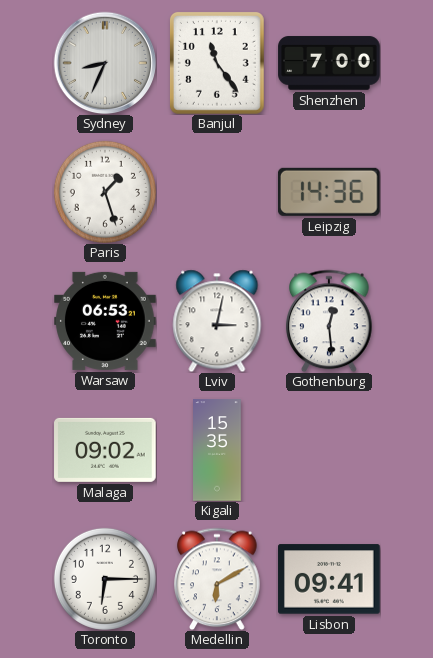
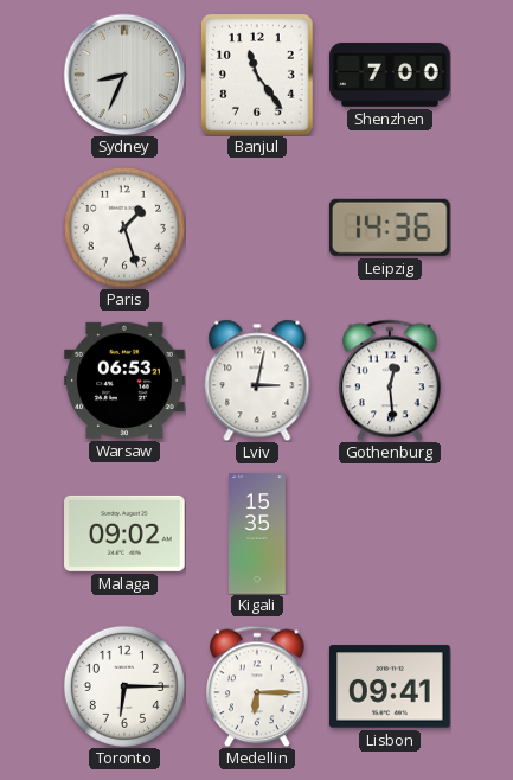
Medellin: 6:10 -> 6:15
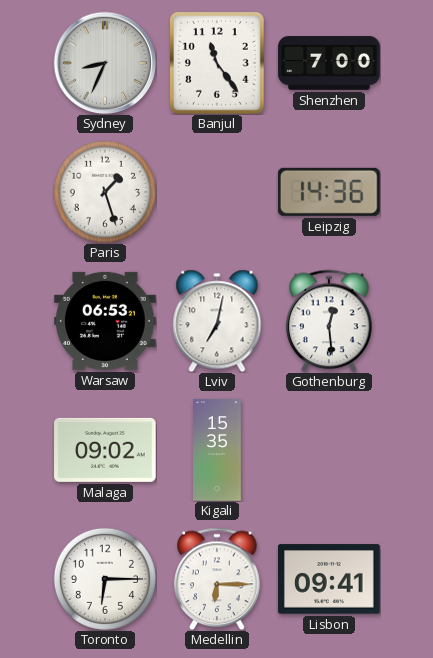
Lviv: 3:02 -> 7:02
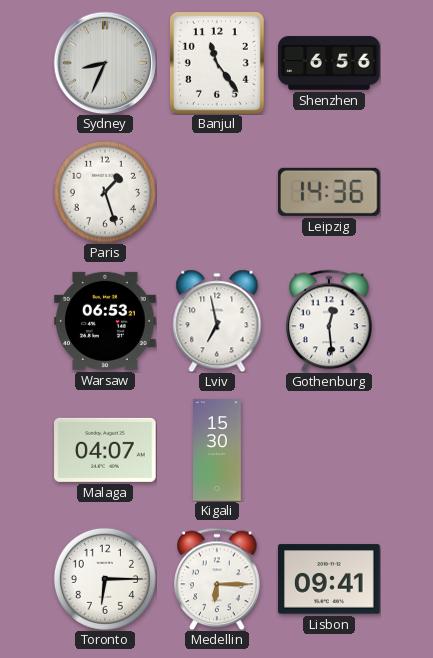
Shenzhen: 7:00 -> 6:56
Lviv: 7:02 -> 6:58
Malaga: 09:02 -> 04:07
Kigali: 15:35 -> 15:30
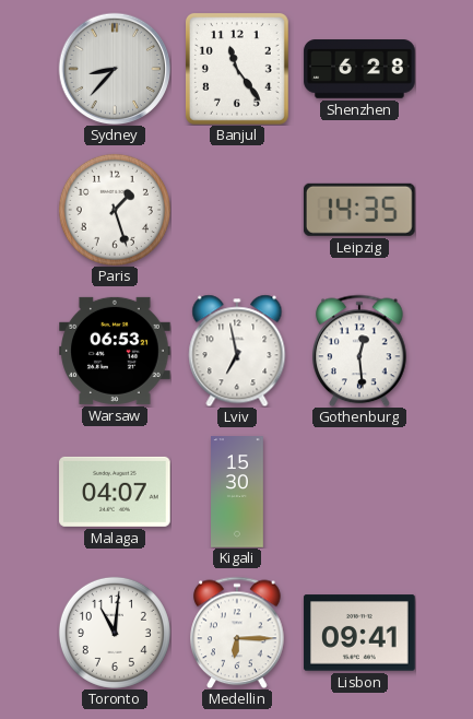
Sydney: 8:34 -> 8:37
Shenzhen: 6:56 -> 6:28
Leipzig: 14:36 -> 14:35
Toronto: 6:15 -> 11:01
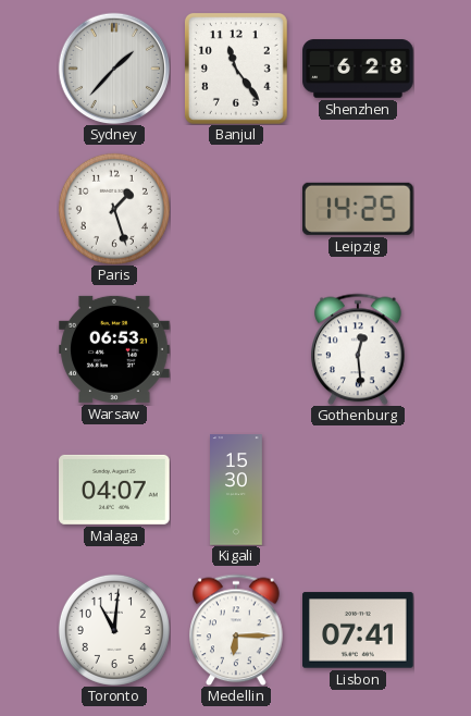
Sydney: 8:37 -> 1:37
Leipzig: 14:35 -> 14:25
Lviv: 6:58 -> none
Lisbon: 09:41 -> 07:41
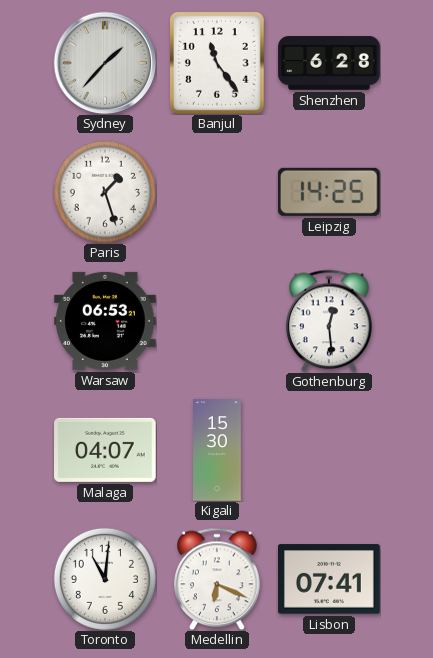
Medellin: 6:15 -> 6:19
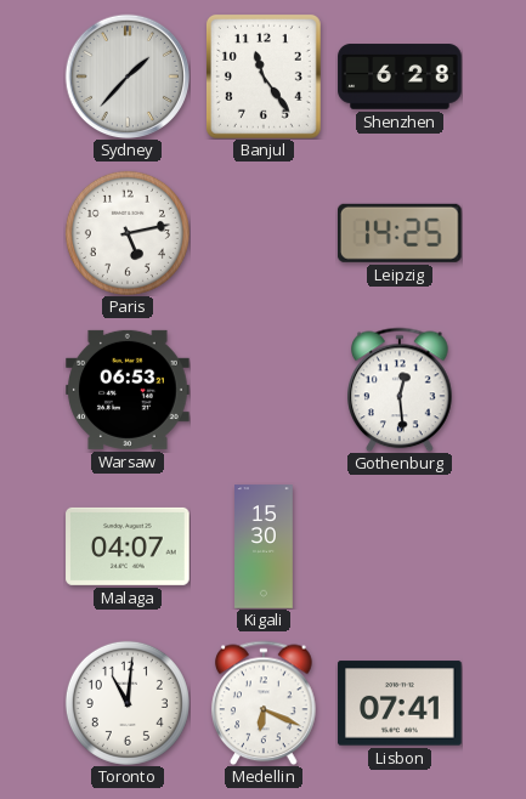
Paris: 1:27 -> 5:13
